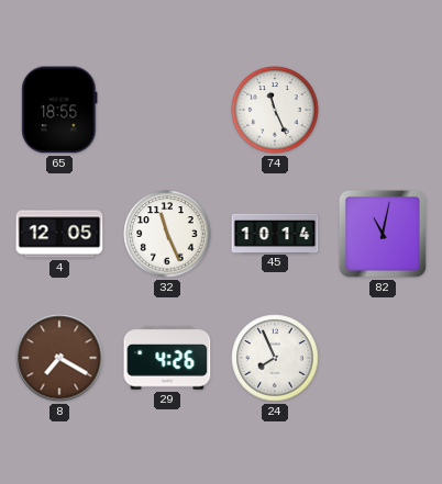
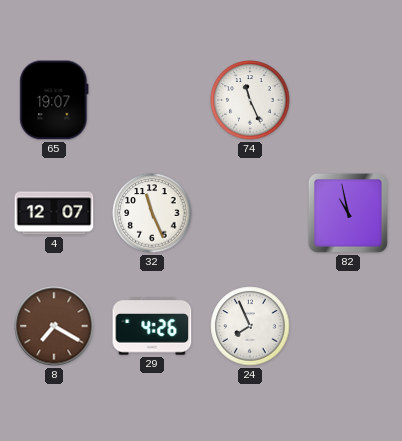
65: 18:55 -> 19:07
4: 12:05 -> 12:07
45: 10:14 -> none
82: 11:02 -> 10:58
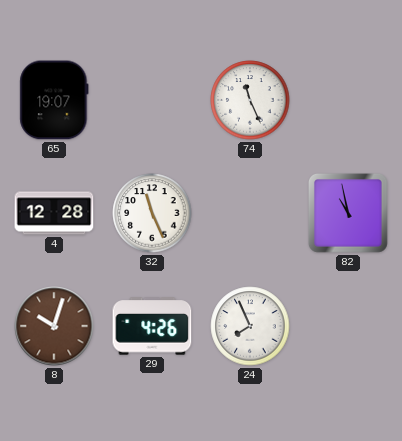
4: 12:07 -> 12:28
8: 7:20 -> 10:03
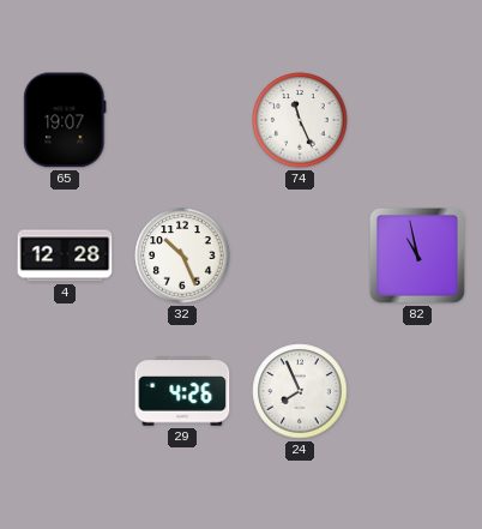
32: 11:26 -> 10:26
8: 10:03 -> none
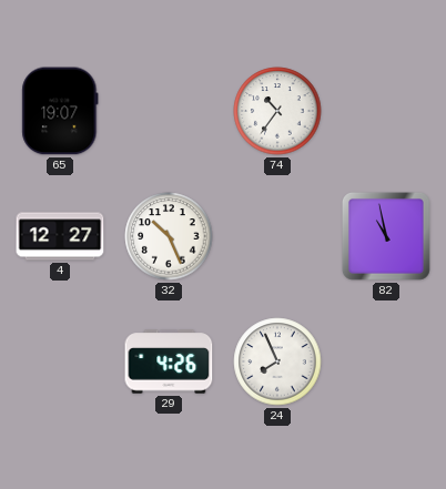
74: 11:26 -> 10:36
4: 12:28 -> 12:27
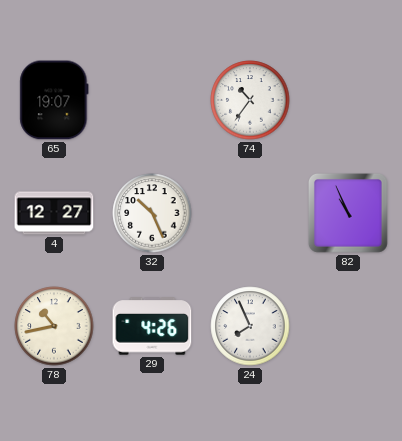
82: 10:58 -> 10:56
78: none -> 10:43
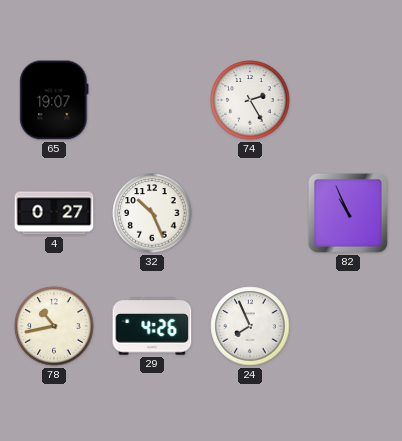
74: 10:36 -> 2:25
4: 12:27 -> 0:27
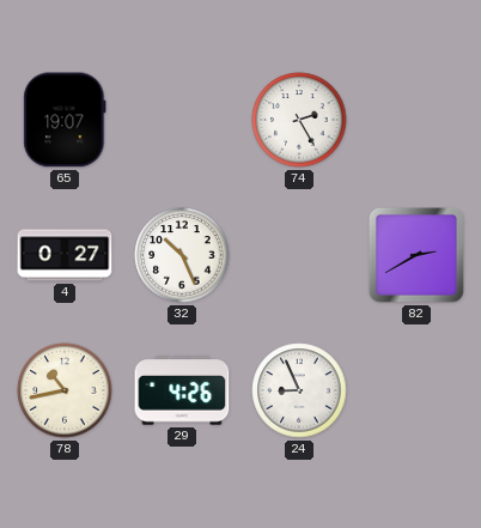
82: 10:56 -> 2:40
24: 7:56 -> 8:56
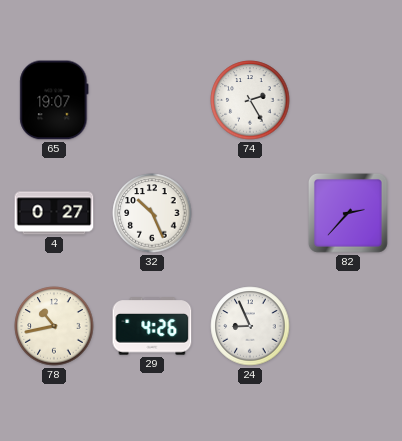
82: 2:40 -> 2:37
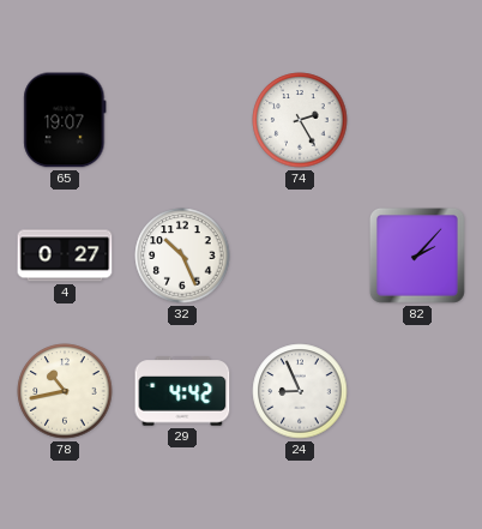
82: 2:37 -> 2:07
29: 4:26 -> 4:42
